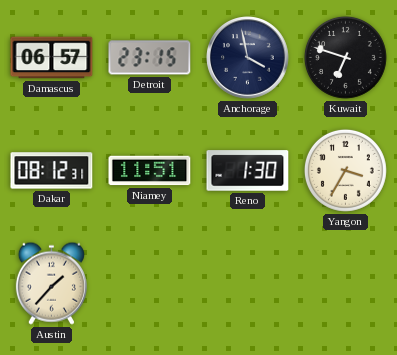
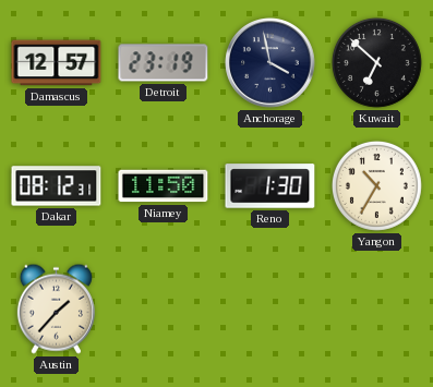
Damascus: 06:57 -> 12:57
Detroit: 23:15 -> 23:19
Kuwait: 6:48 -> 6:52
Niamey: 11:51 -> 11:50
Yangon: 3:35 -> 10:35
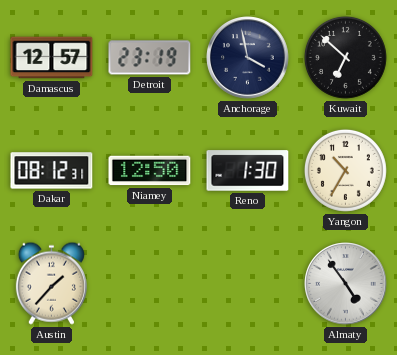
Niamey: 11:50 -> 12:50
Almaty: none -> 4:54
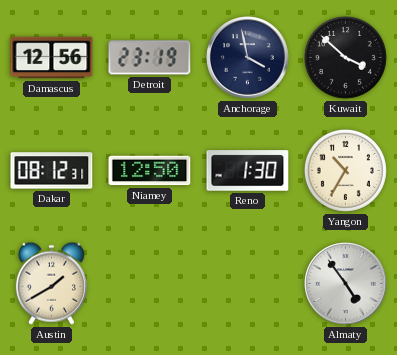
Damascus: 12:57 -> 12:56
Kuwait: 6:52 -> 3:52
Austin: 1:37 -> 1:40
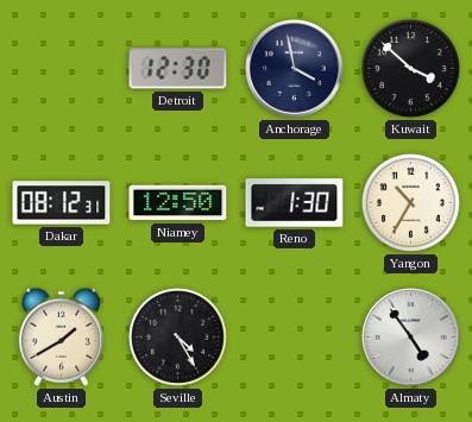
Damascus: 12:56 -> none
Detroit: 23:19 -> 12:30
Seville: none -> 4:25
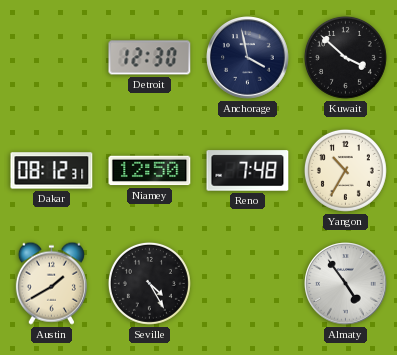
Reno: 1:30 -> 7:48
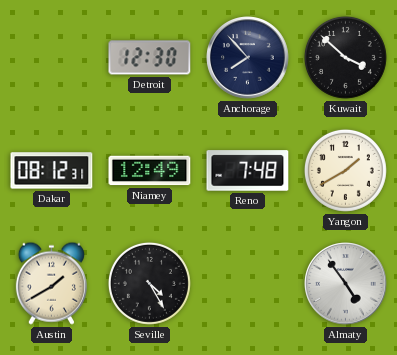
Anchorage: 3:58 -> 7:53
Niamey: 12:50 -> 12:49
Yangon: 10:35 -> 1:40
